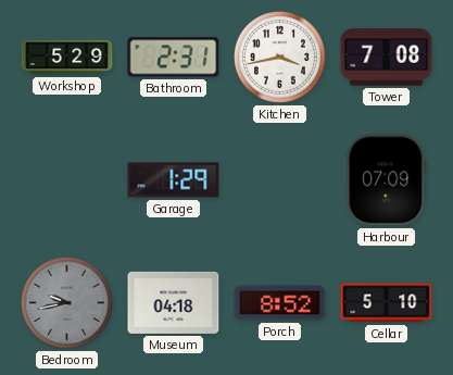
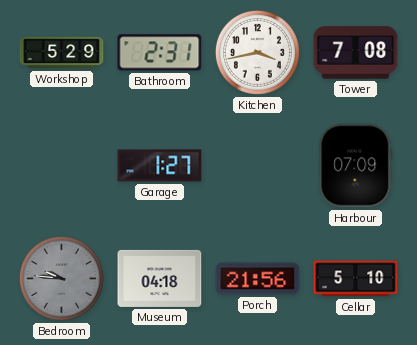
Garage: 1:29 -> 1:27
Bedroom: 9:43 -> 9:46
Porch: 8:52 -> 21:56
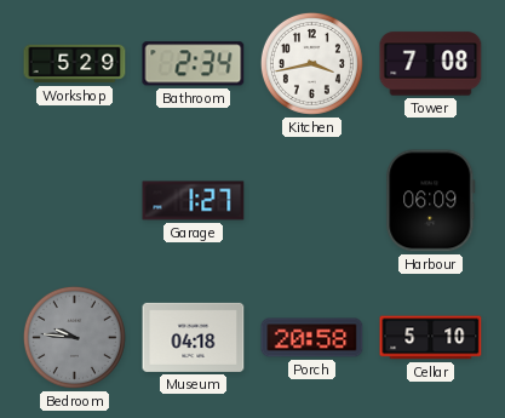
Bathroom: 2:31 -> 2:34
Harbour: 07:09 -> 06:09
Porch: 21:56 -> 20:58
